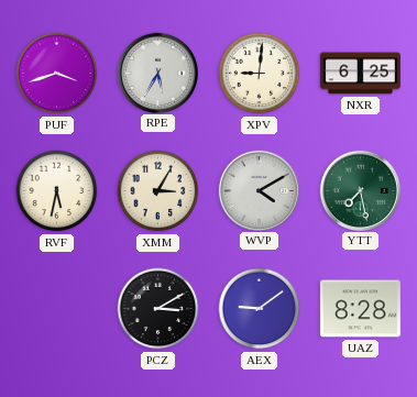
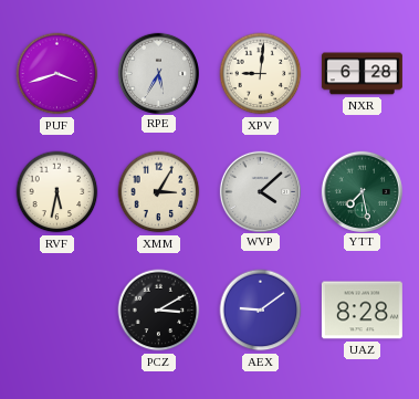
NXR: 6:25 -> 6:28
WVP: 4:10 -> 4:08
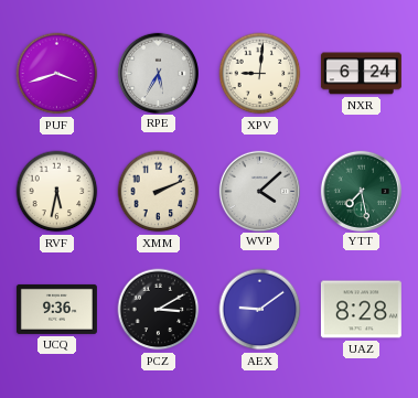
NXR: 6:28 -> 6:24
XMM: 3:05 -> 2:11
UCQ: none -> 9:36
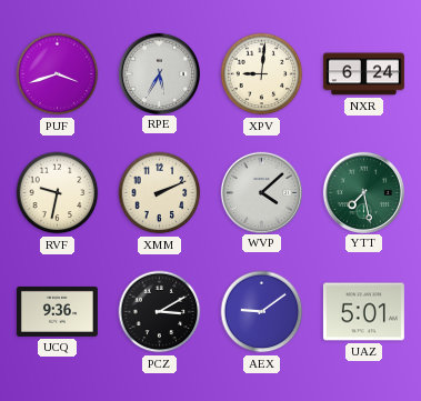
RVF: 5:32 -> 9:32
UAZ: 8:28 -> 5:01
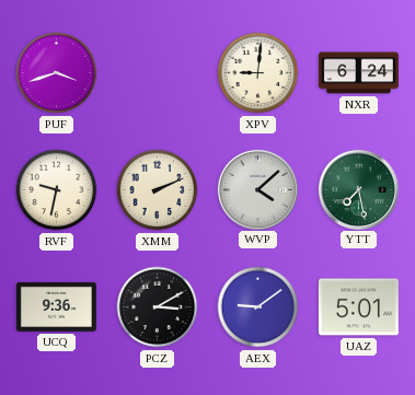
RPE: 5:35 -> none
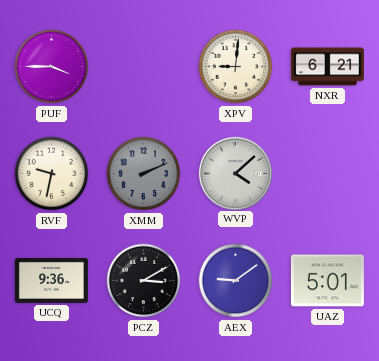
PUF: 3:42 -> 3:45
NXR: 6:24 -> 6:21
XMM dial: cream -> grey
YTT: 7:28 -> none
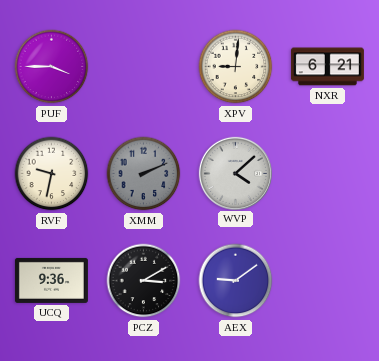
UAZ: 5:01 -> none
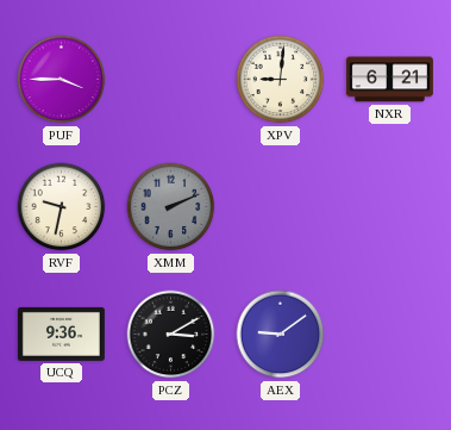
WVP: 4:08 -> none
